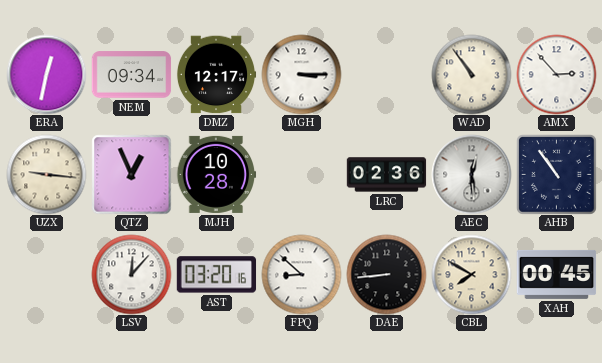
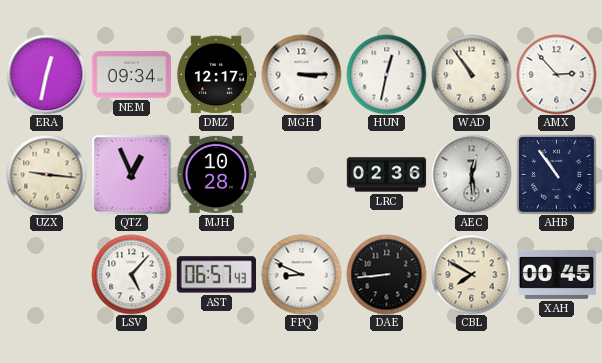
HUN: none -> 12:32
LSV: 12:07 -> 5:07
AST: 03:20 -> 06:57
FPQ: 8:52 -> 8:49
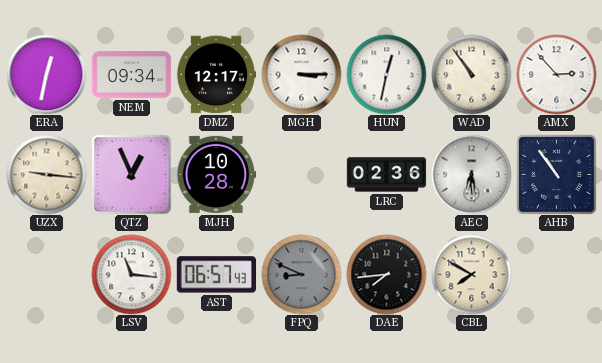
AEC: 12:29 -> 6:29
LSV: 5:07 -> 11:16
FPQ dial: white -> grey
DAE: 8:44 -> 7:44
XAH: 00:45 -> none
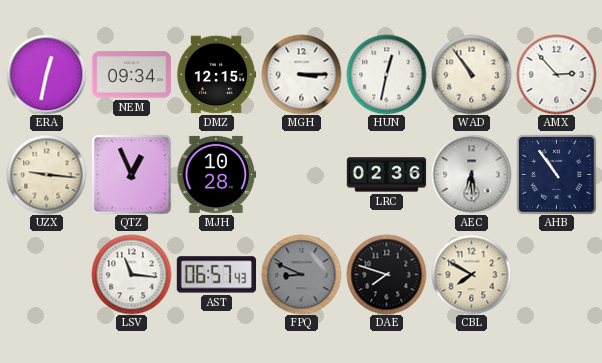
DMZ: 12:17 -> 12:15
DAE: 7:44 -> 7:48
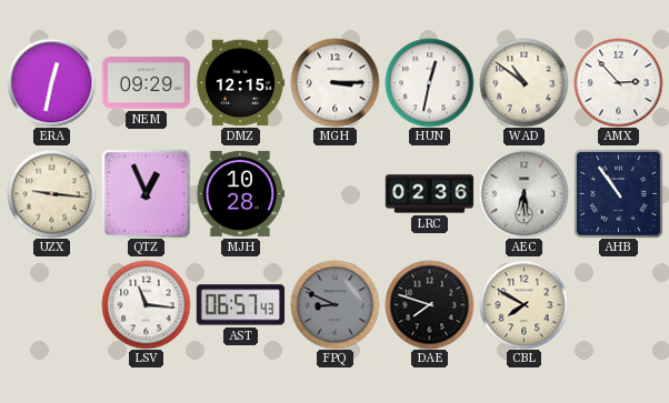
NEM: 09:34 -> 09:29
WAD: 10:54 -> 10:51
